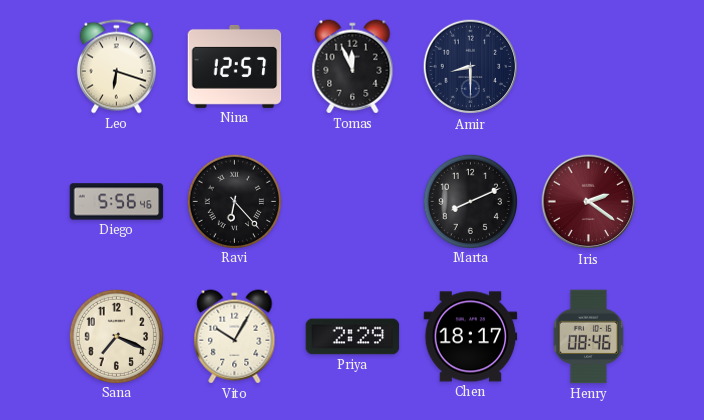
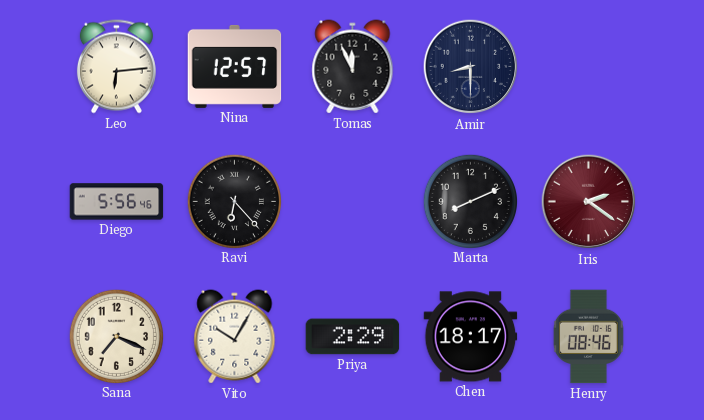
Leo: 6:18 -> 6:14
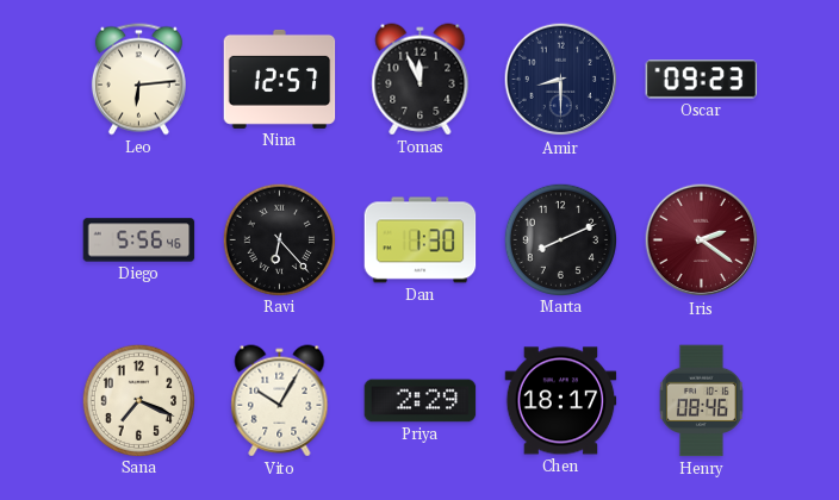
Oscar: none -> 09:23
Dan: none -> 1:30
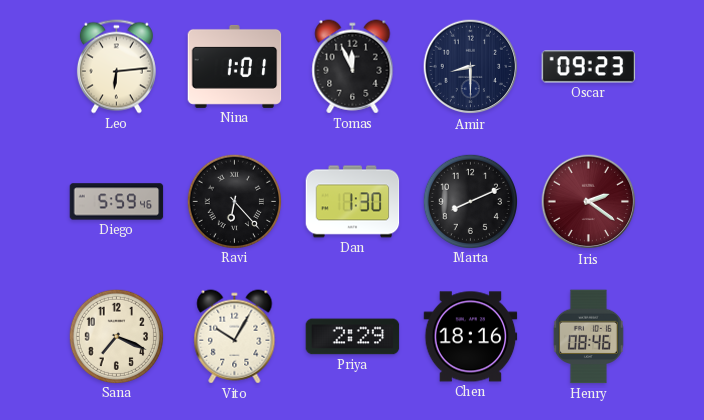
Nina: 12:57 -> 1:01
Diego: 5:56 -> 5:59
Chen: 18:17 -> 18:16
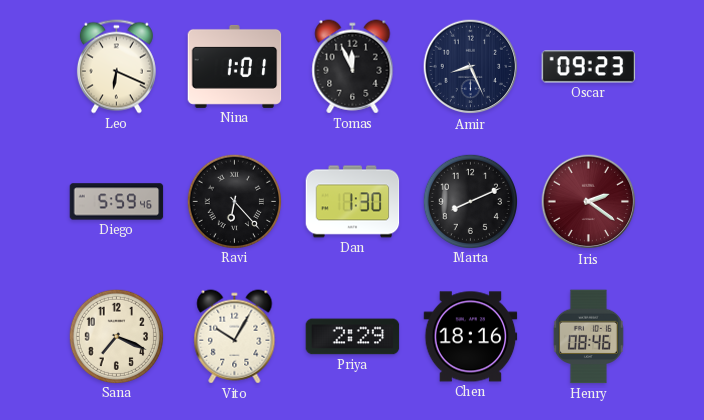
Leo: 6:14 -> 6:19
Amir: 8:30 -> 8:26
